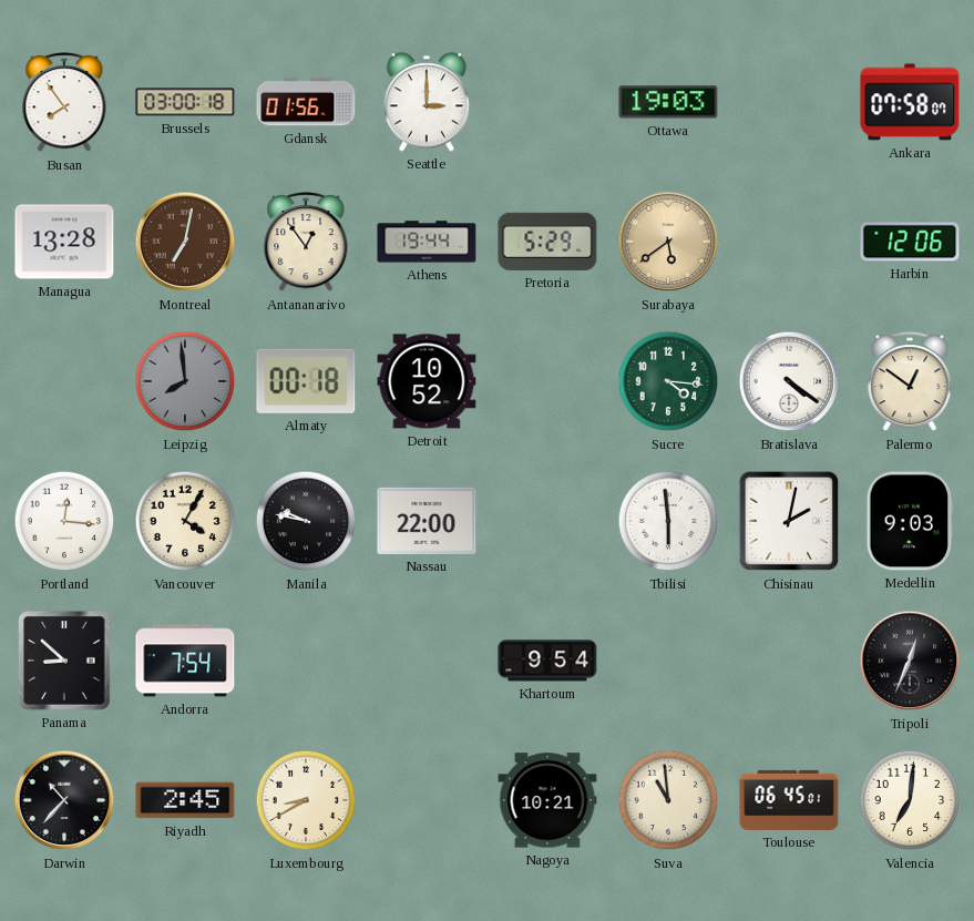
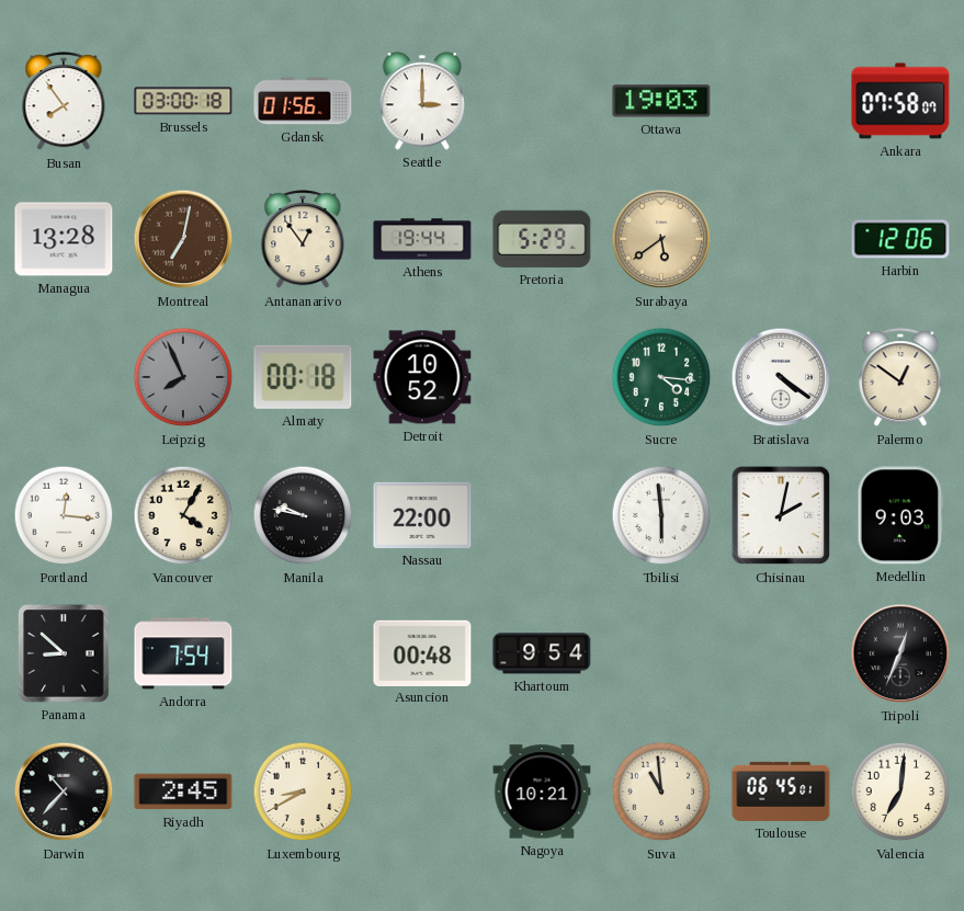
Leipzig: 7:59 -> 7:56
Asuncion: none -> 00:48
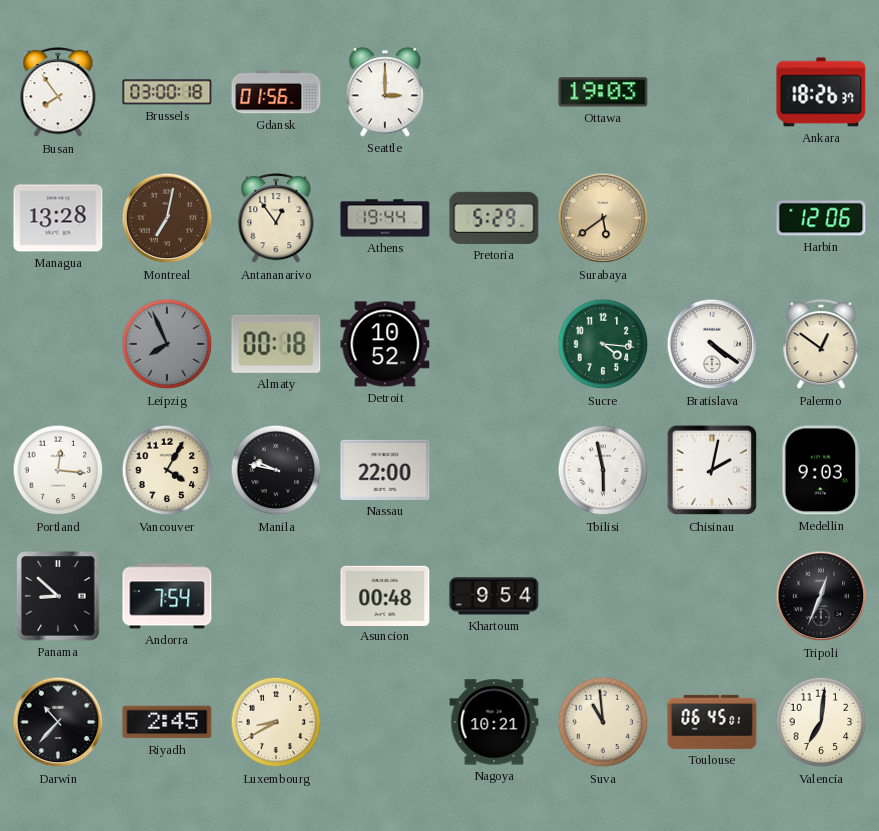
Ankara: 07:58 -> 18:26
Tbilisi: 5:59 -> 5:58
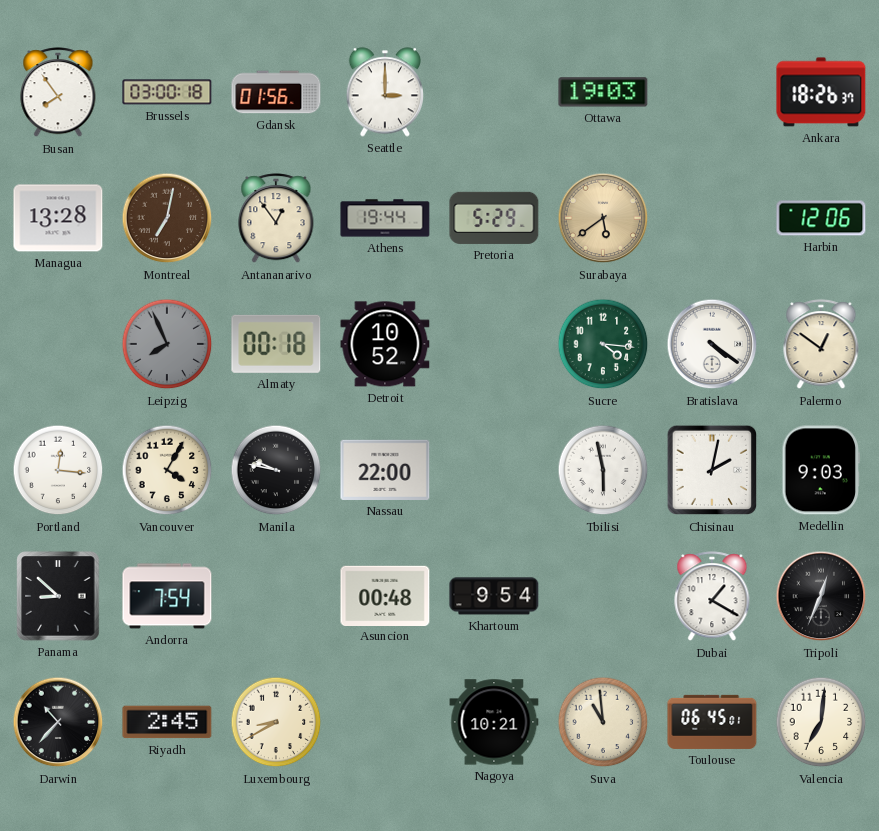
Dubai: none -> 1:20
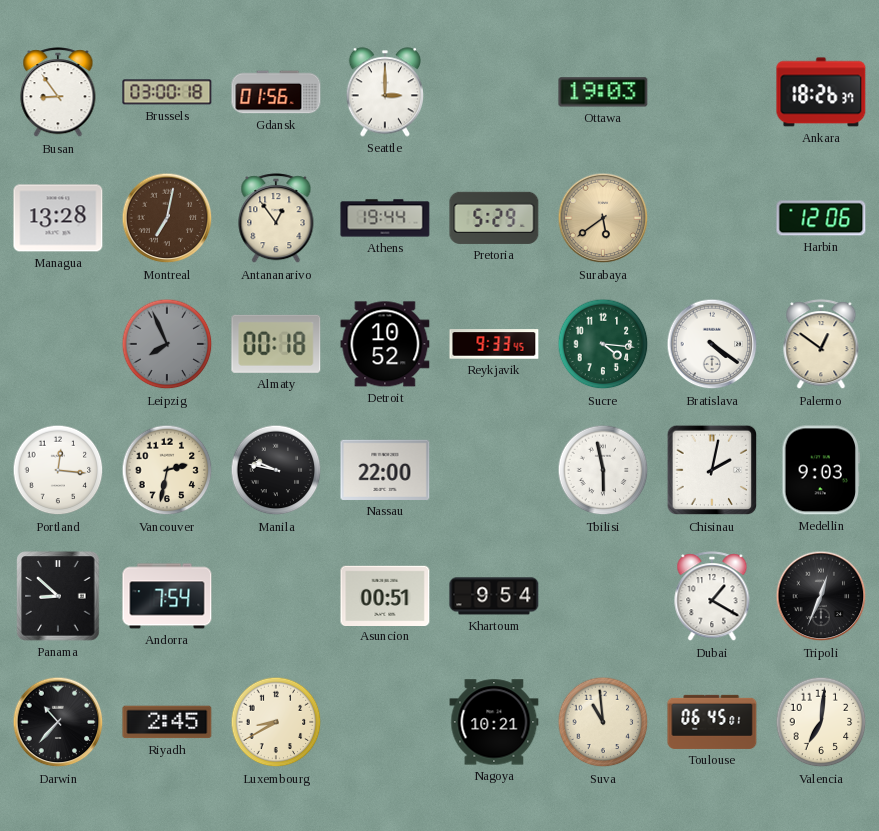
Busan: 7:54 -> 8:54
Reykjavik: none -> 9:33
Vancouver: 4:05 -> 2:32
Asuncion: 00:48 -> 00:51
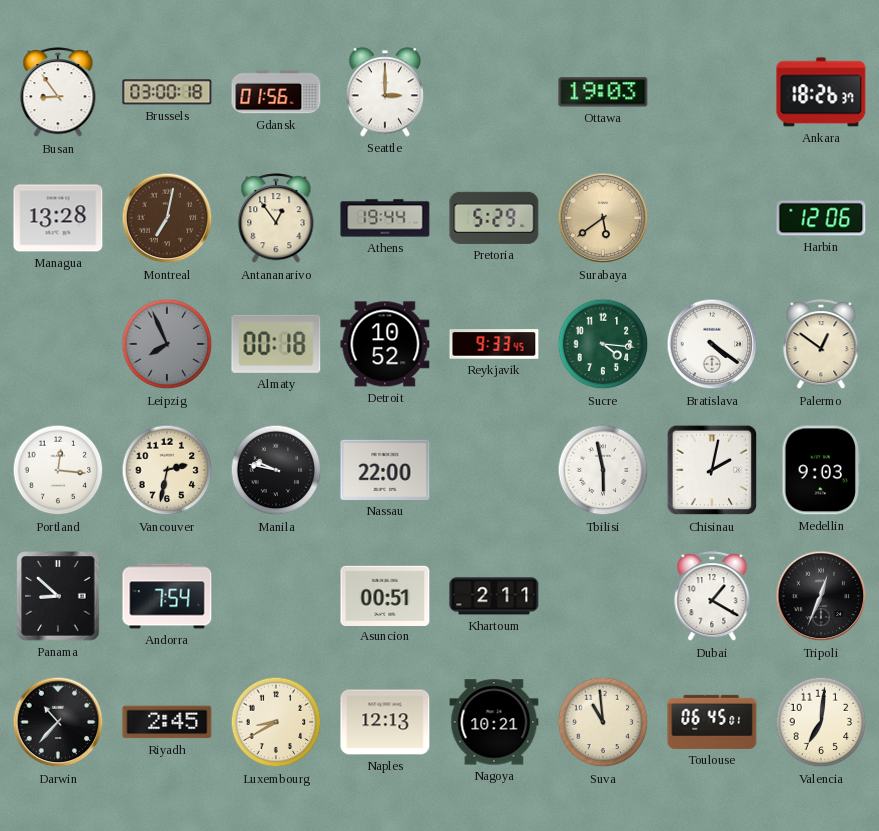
Khartoum: 9:54 -> 2:11
Naples: none -> 12:13
